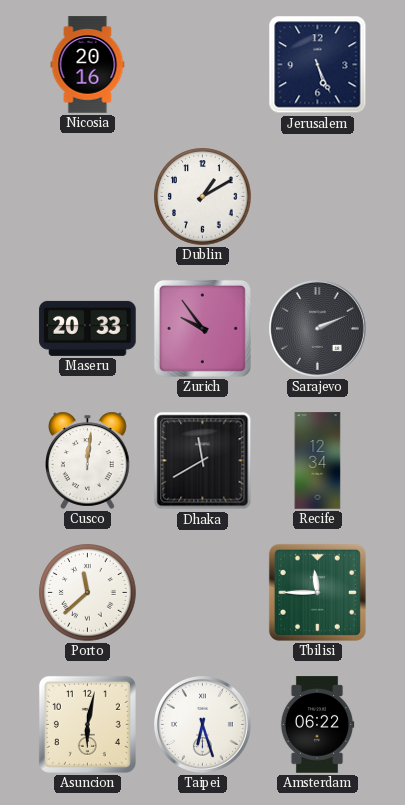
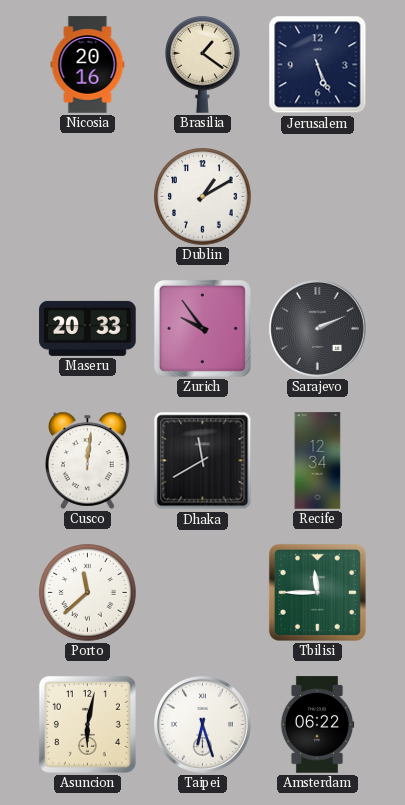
Brasilia: none -> 1:21
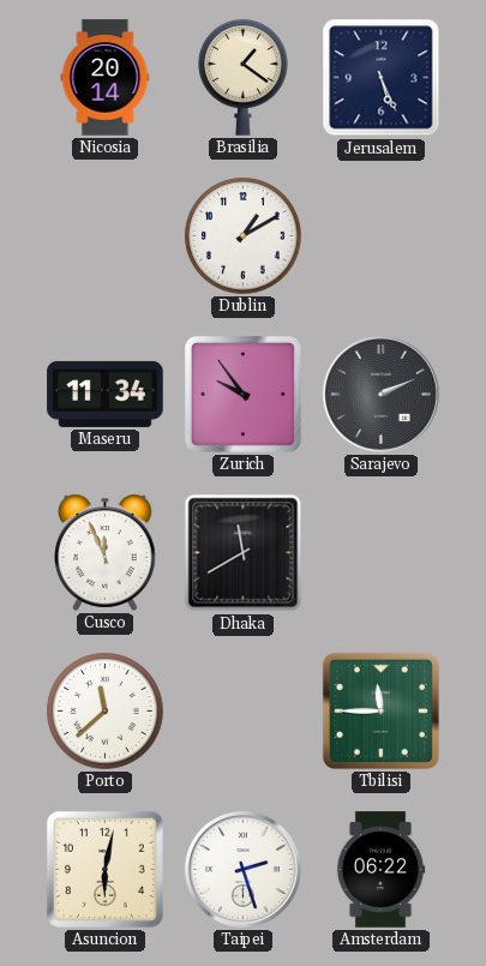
Nicosia: 20:16 -> 20:14
Maseru: 20:33 -> 11:34
Cusco: 12:01 -> 11:56
Recife: 12:34 -> none
Taipei: 6:27 -> 2:27
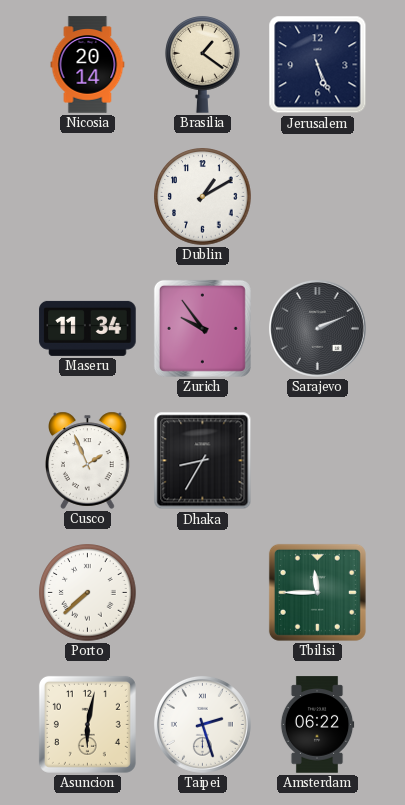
Cusco: 11:56 -> 1:56
Dhaka: 11:40 -> 8:35
Porto: 11:38 -> 7:38
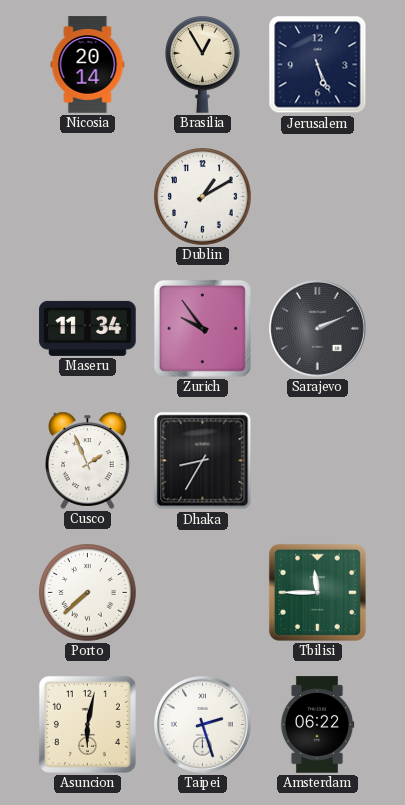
Brasilia: 1:21 -> 12:55
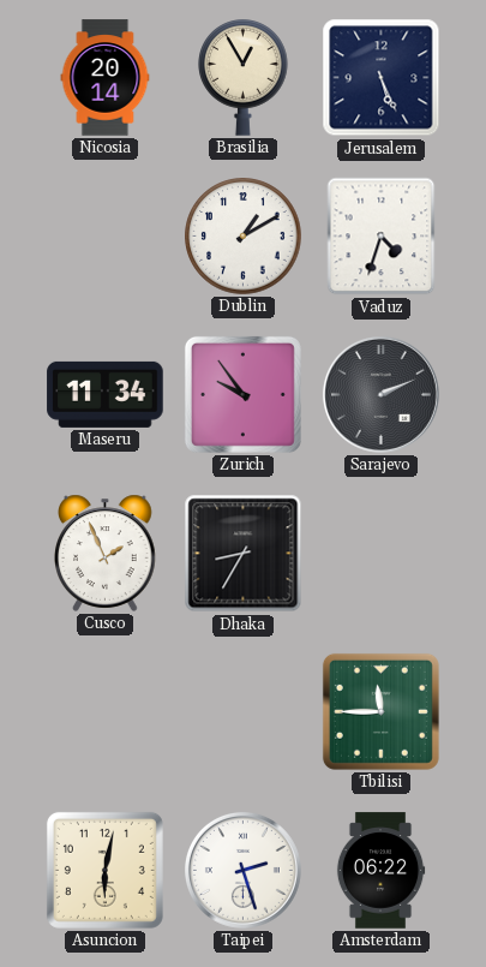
Vaduz: none -> 4:33
Porto: 7:38 -> none
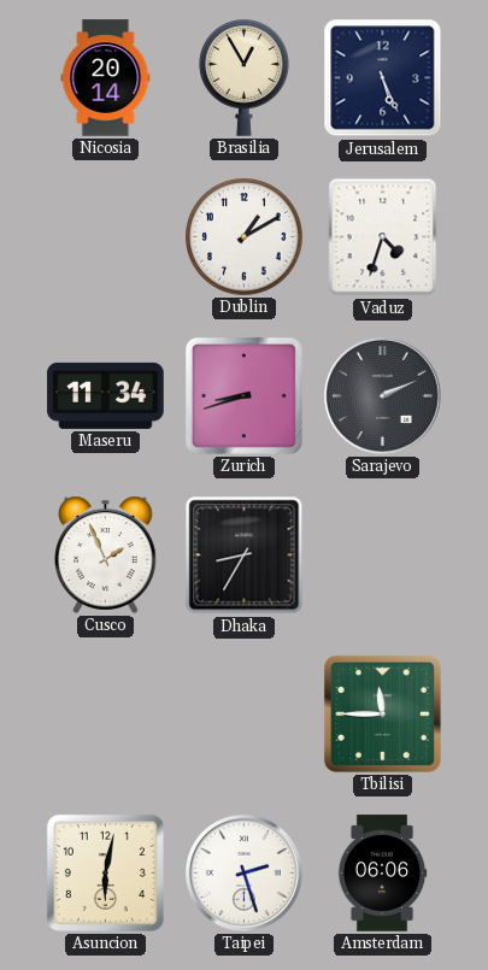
Zurich: 9:54 -> 8:42
Amsterdam: 06:22 -> 06:06
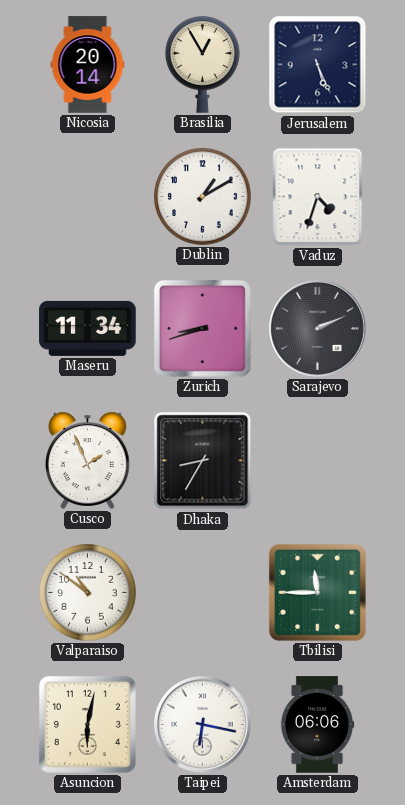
Valparaiso: none -> 10:51
Taipei: 2:27 -> 6:17
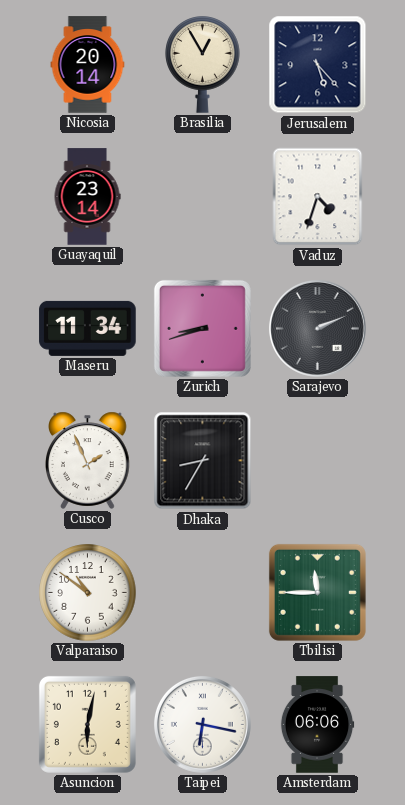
Jerusalem: 5:26 -> 5:23
Guayaquil: none -> 23:14
Dublin: 1:10 -> none
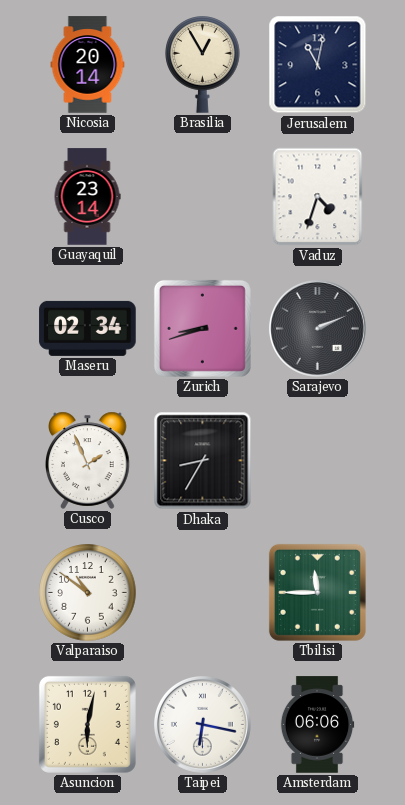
Jerusalem: 5:23 -> 11:02
Maseru: 11:34 -> 02:34
